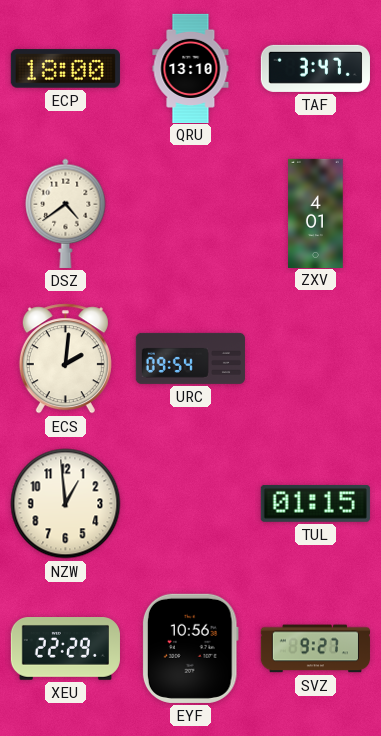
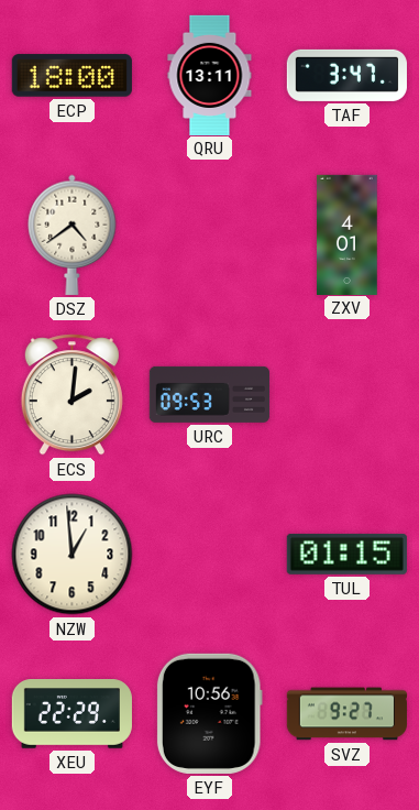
QRU: 13:10 -> 13:11
URC: 09:54 -> 09:53
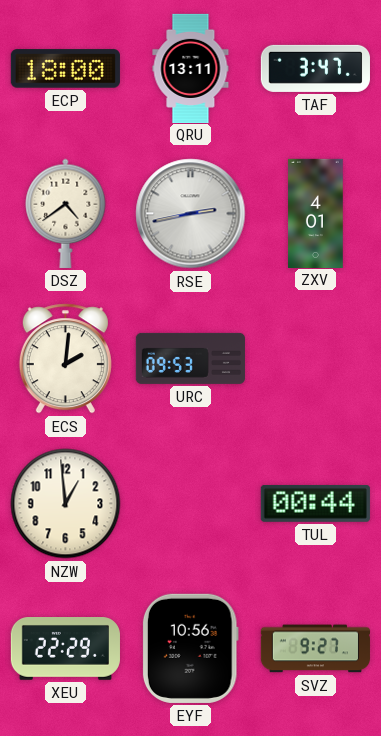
RSE: none -> 2:43
TUL: 01:15 -> 00:44
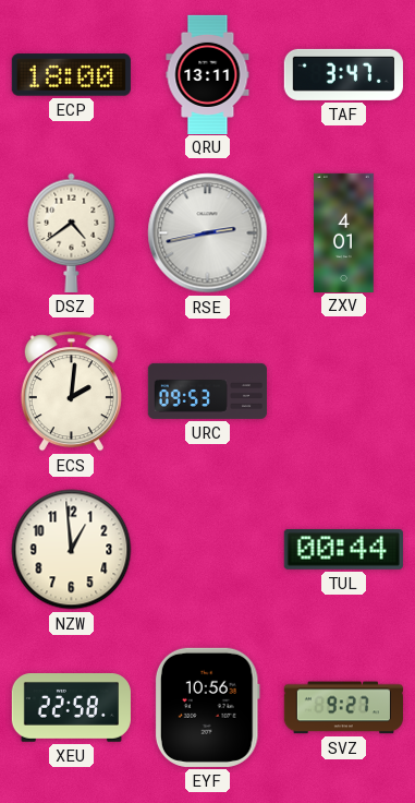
XEU: 22:29 -> 22:58
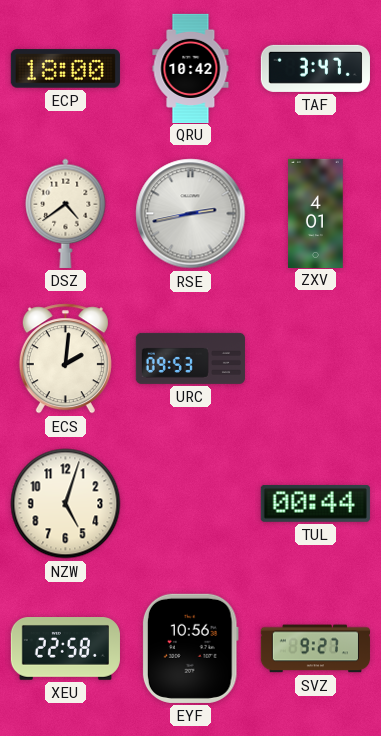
QRU: 13:11 -> 10:42
NZW: 12:59 -> 5:03
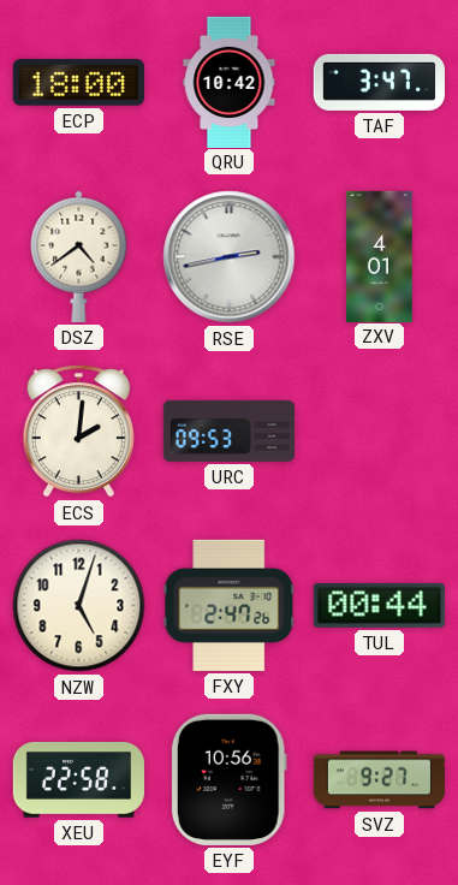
FXY: none -> 2:47
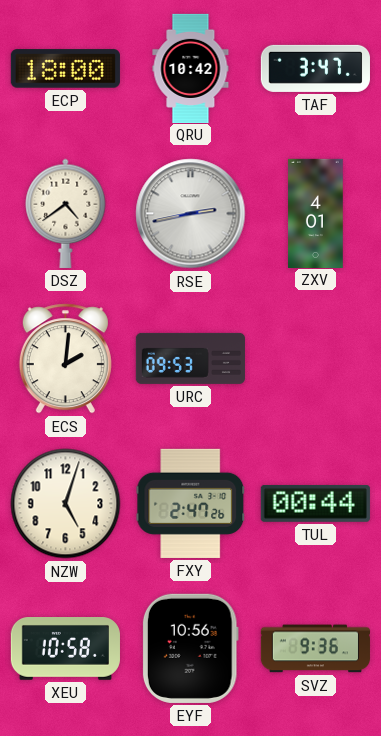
XEU: 22:58 -> 10:58
SVZ: 9:27 -> 9:36
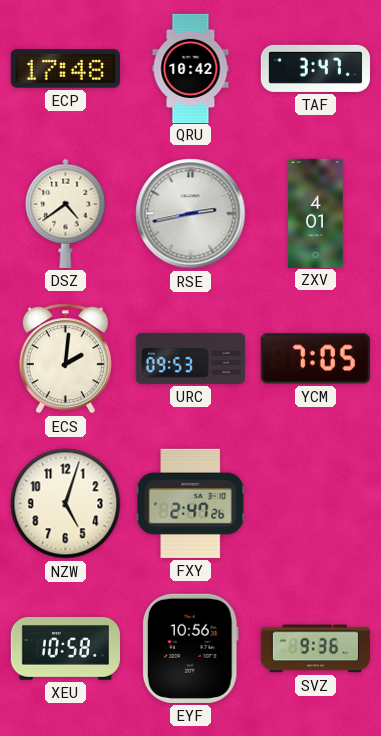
ECP: 18:00 -> 17:48
YCM: none -> 7:05
TUL: 00:44 -> none
